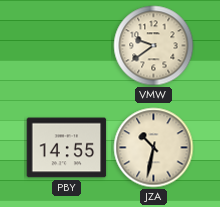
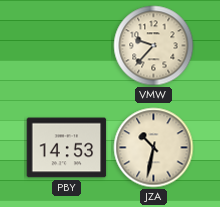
VMW: 9:39 -> 9:37
PBY: 14:55 -> 14:53
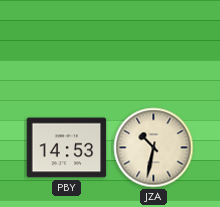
VMW: 9:37 -> none
